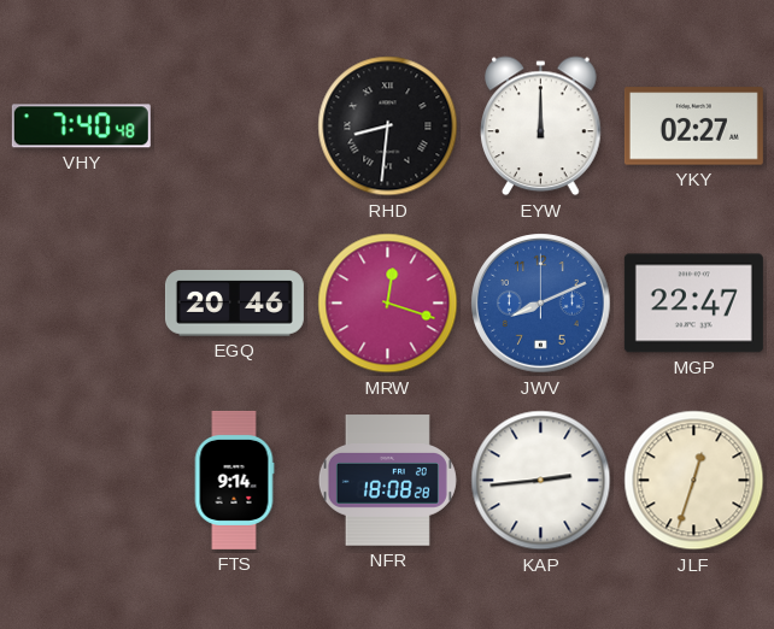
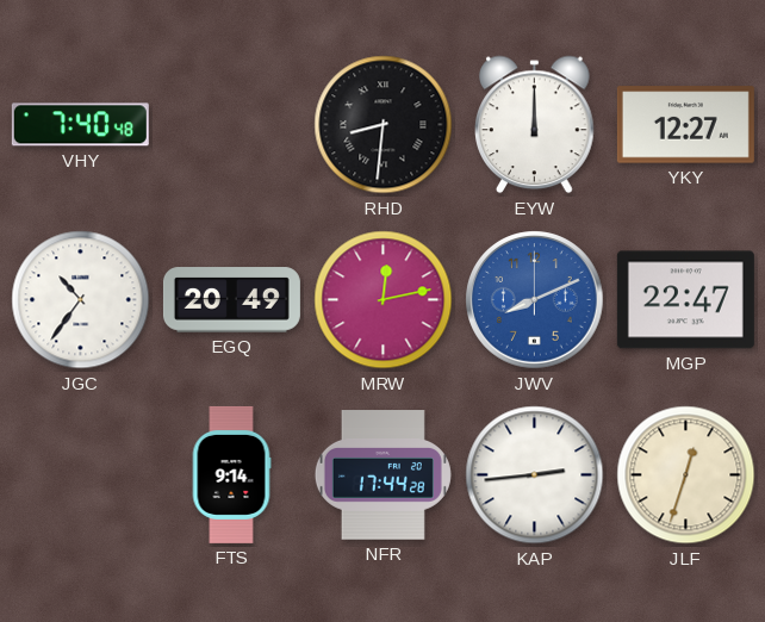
YKY: 02:27 -> 12:27
JGC: none -> 10:36
EGQ: 20:46 -> 20:49
MRW: 12:18 -> 12:13
NFR: 18:08 -> 17:44
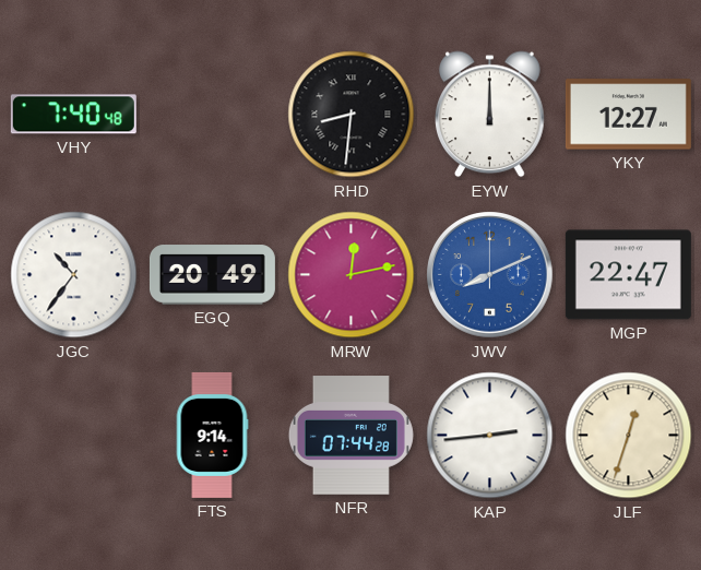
NFR: 17:44 -> 07:44
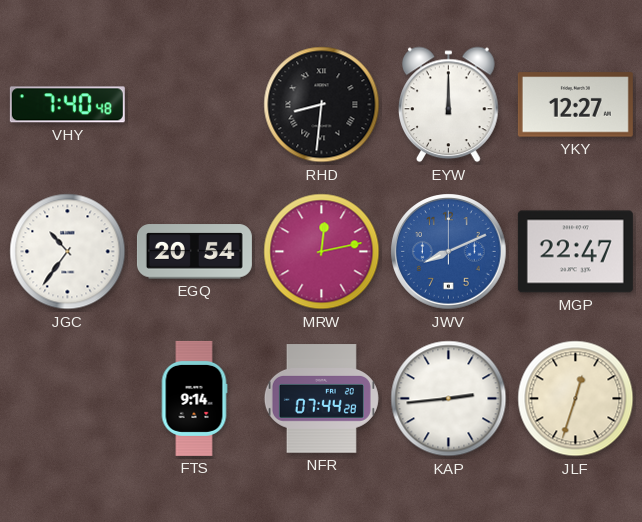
EGQ: 20:49 -> 20:54
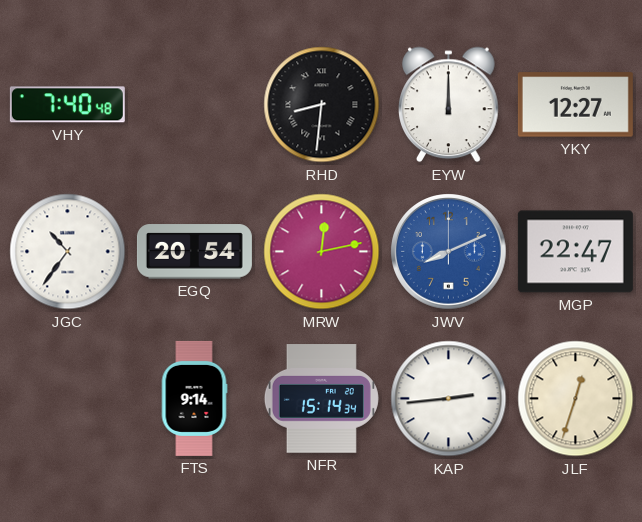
NFR: 07:44 -> 15:14
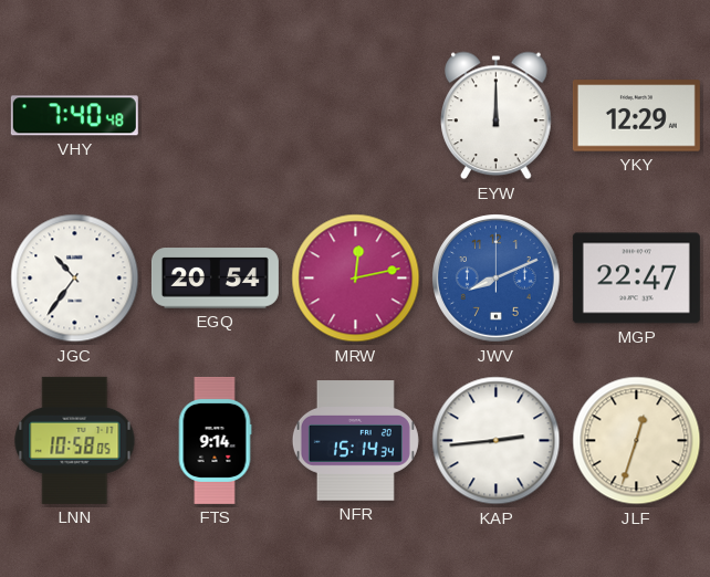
RHD: 8:31 -> none
YKY: 12:27 -> 12:29
LNN: none -> 10:58
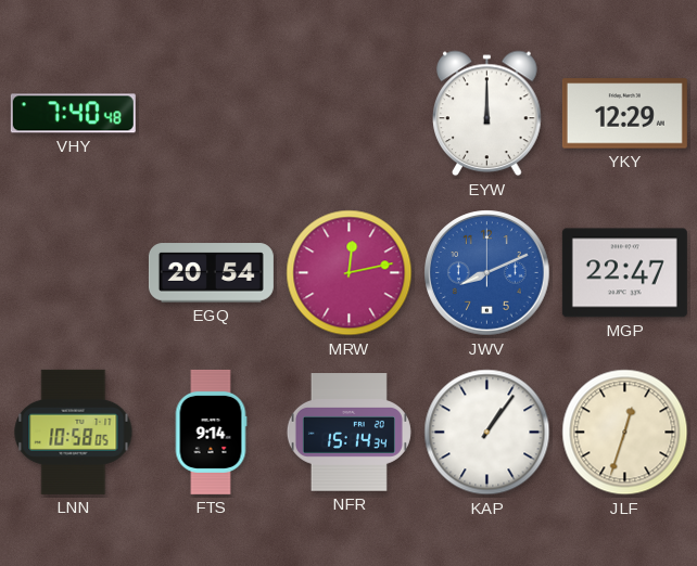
JGC: 10:36 -> none
KAP: 2:44 -> 1:06
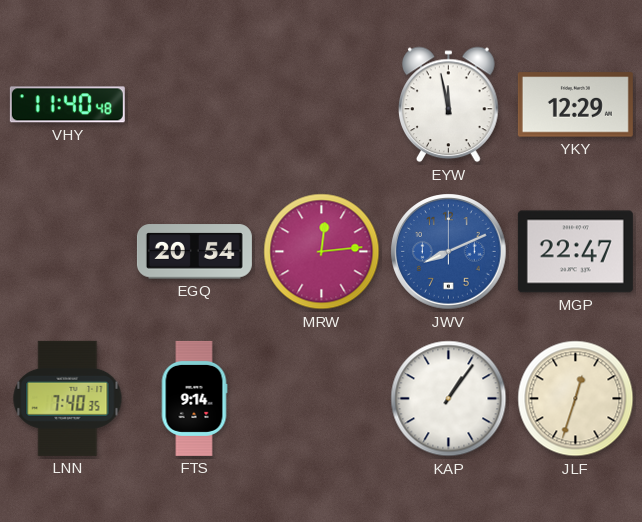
VHY: 7:40 -> 11:40
EYW: 12:00 -> 11:58
MRW: 12:13 -> 12:14
LNN: 10:58 -> 7:40
NFR: 15:14 -> none
